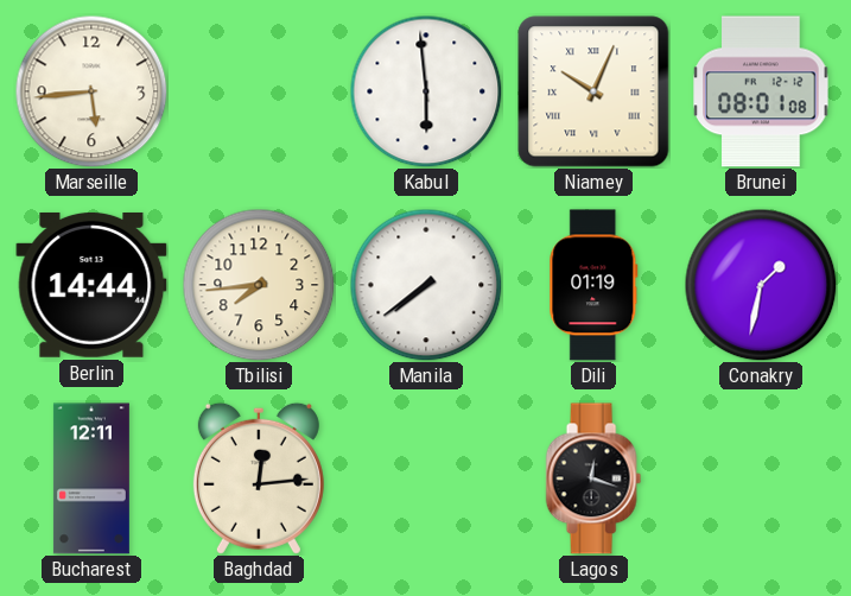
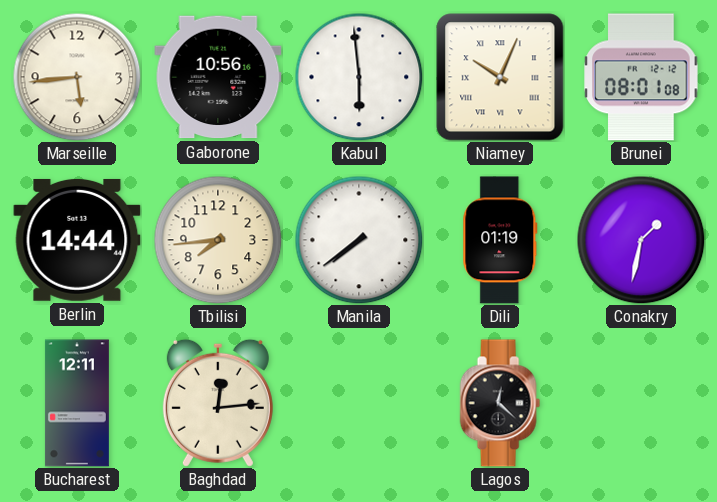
Gaborone: none -> 10:56
Lagos: 12:18 -> 12:22
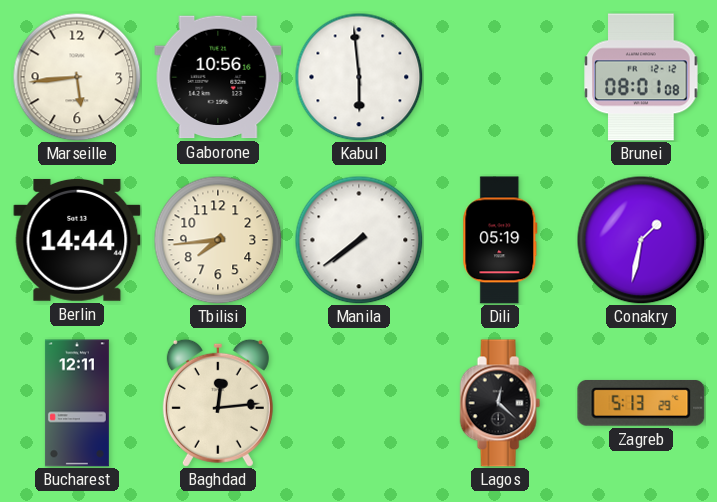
Niamey: 10:04 -> none
Dili: 01:19 -> 05:19
Zagreb: none -> 5:13
